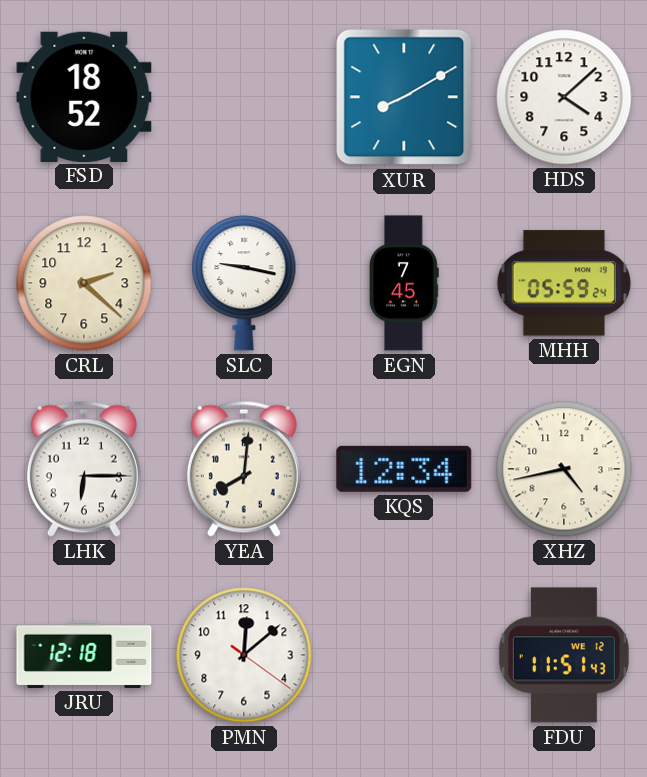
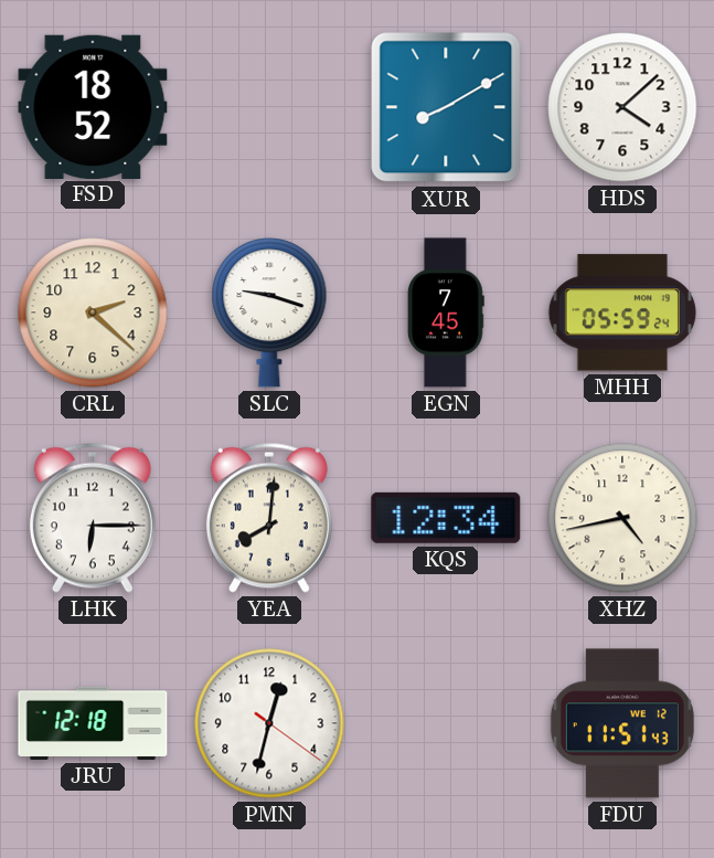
SLC: 9:17 -> 9:18
PMN: 12:08 -> 12:32
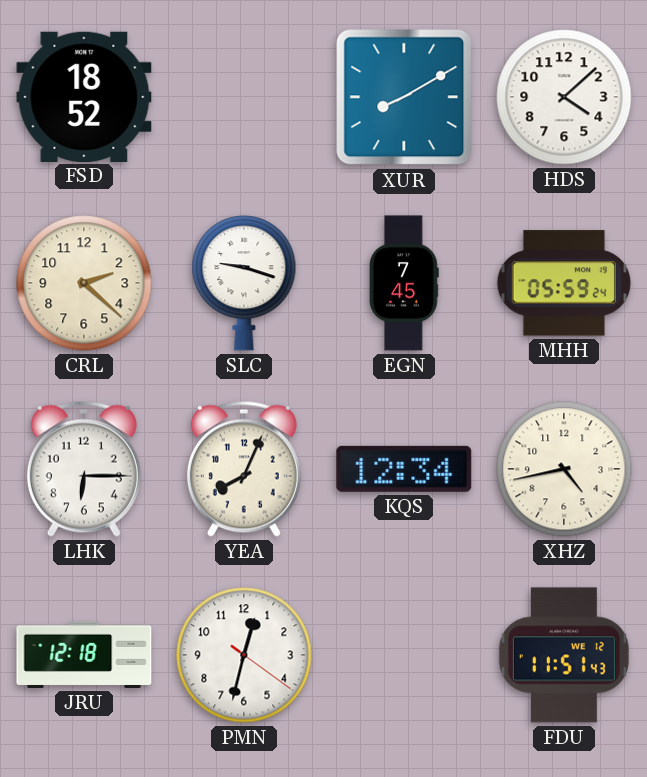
YEA: 8:01 -> 8:04
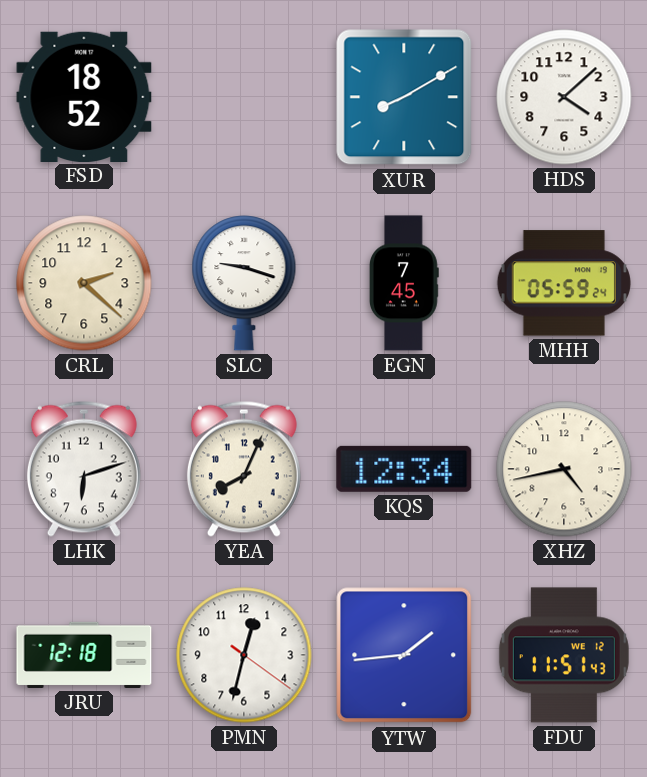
LHK: 6:15 -> 6:12
YTW: none -> 1:44
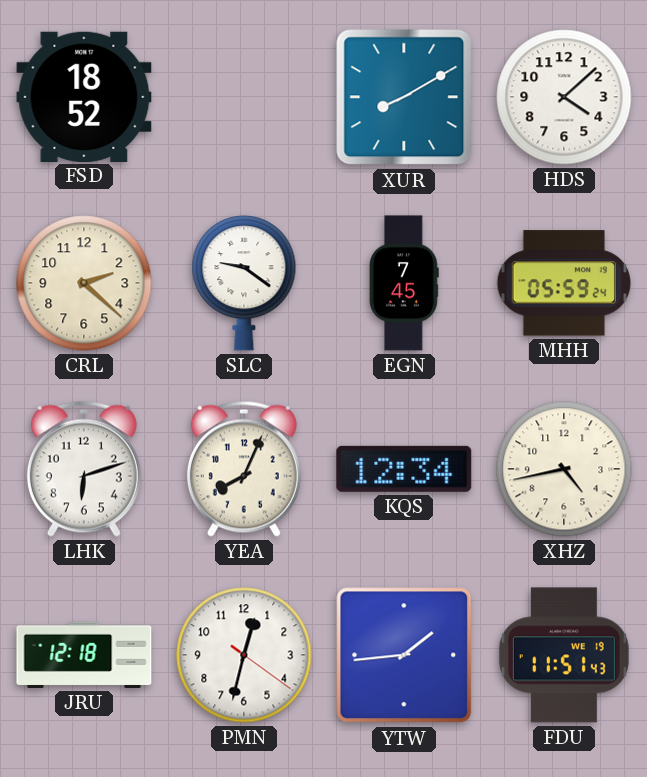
SLC: 9:18 -> 9:21
FDU date: WE 12 -> WE 19
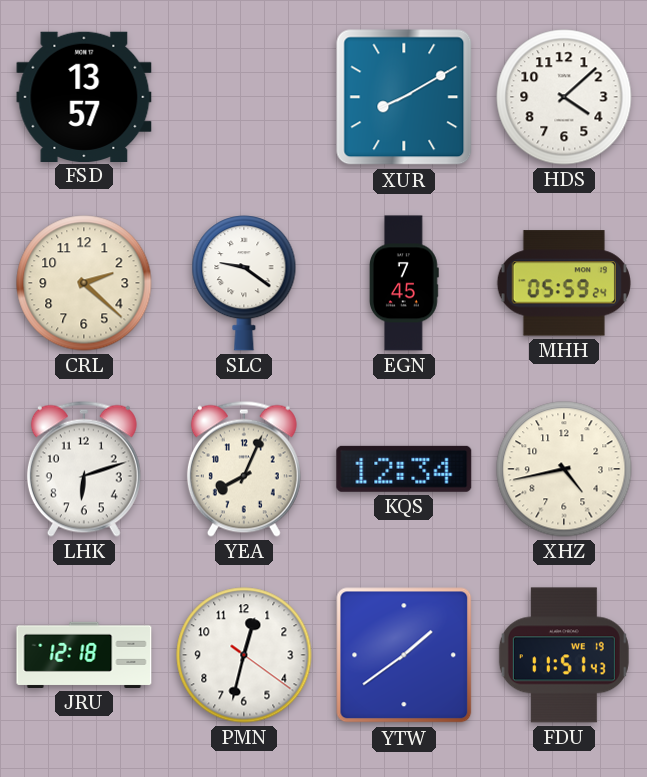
FSD: 18:52 -> 13:57
YTW: 1:44 -> 1:39
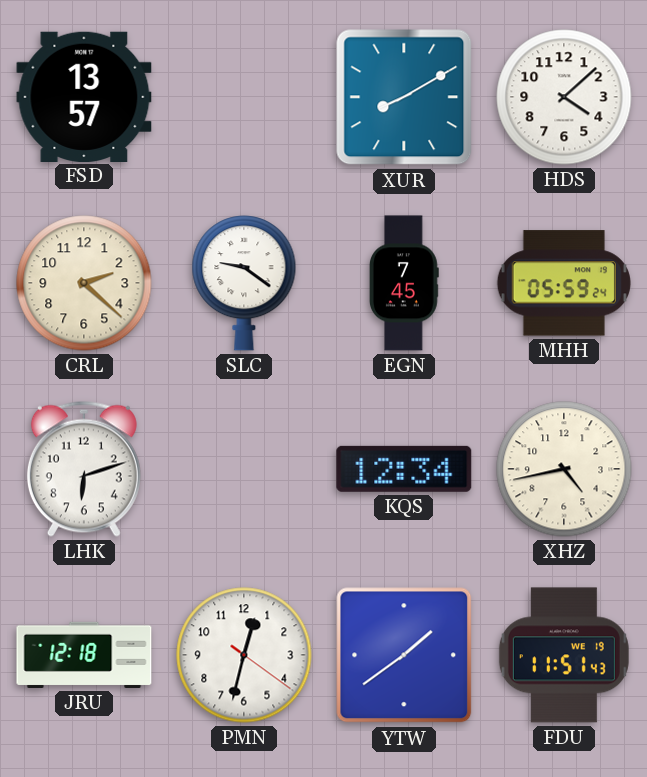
YEA: 8:04 -> none
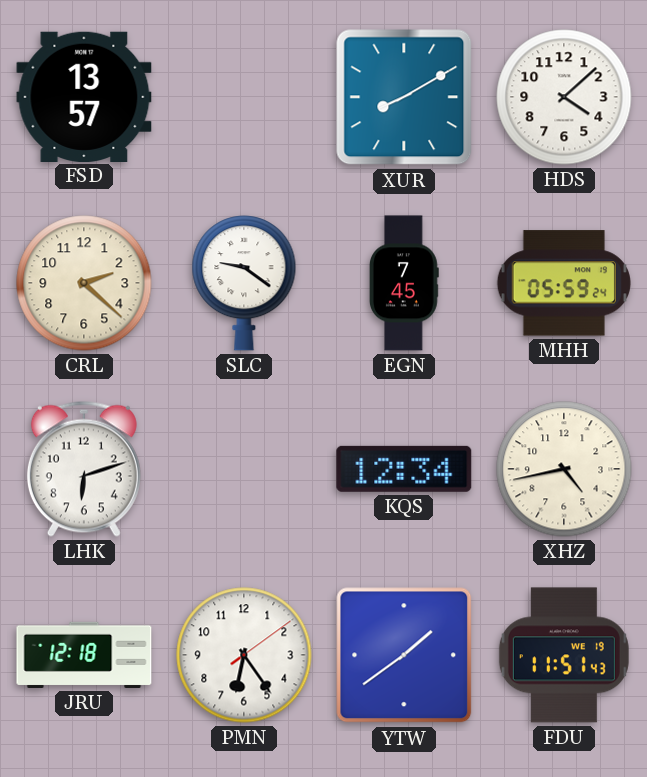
PMN: 12:32 -> 6:24
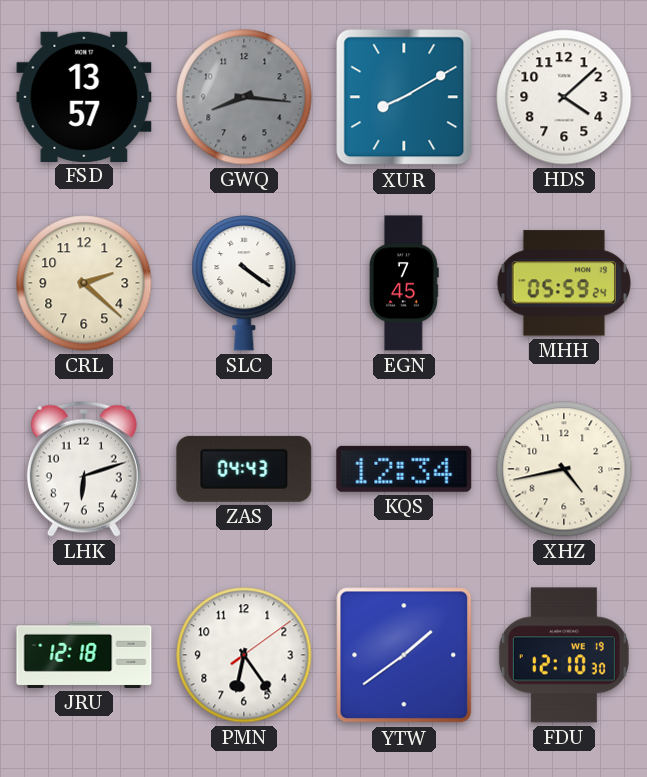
GWQ: none -> 8:16
SLC: 9:21 -> 4:21
ZAS: none -> 04:43
FDU: 11:51 -> 12:10
